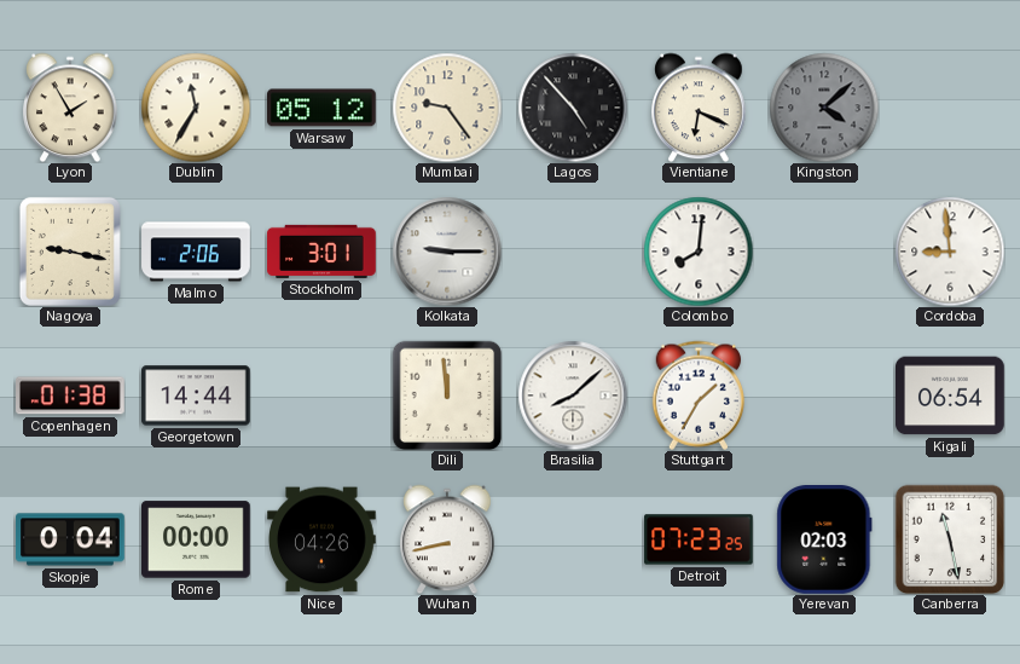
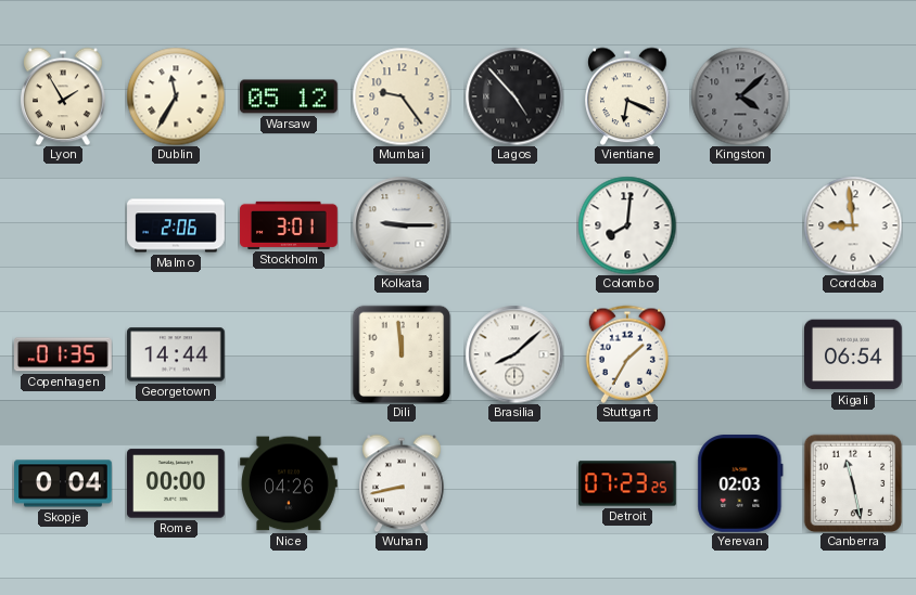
Nagoya: 9:17 -> none
Copenhagen: 01:38 -> 01:35
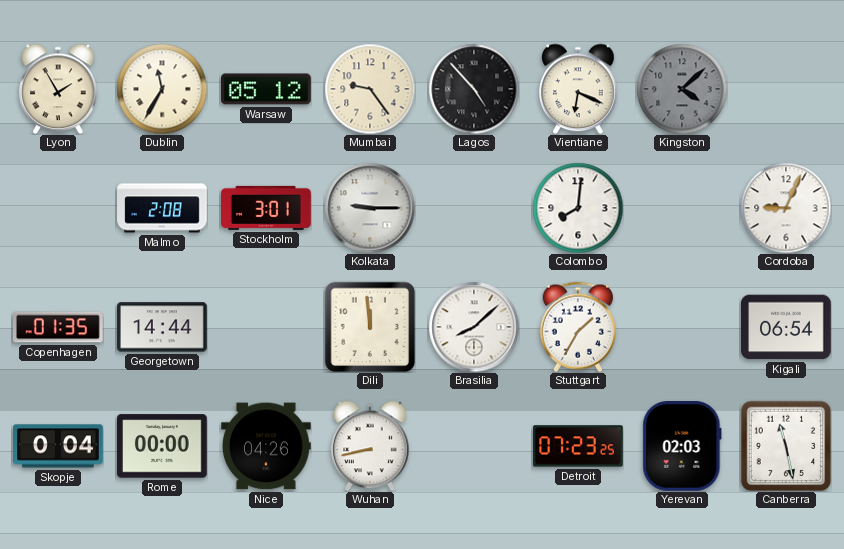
Malmo: 2:06 -> 2:08
Cordoba: 8:59 -> 9:04
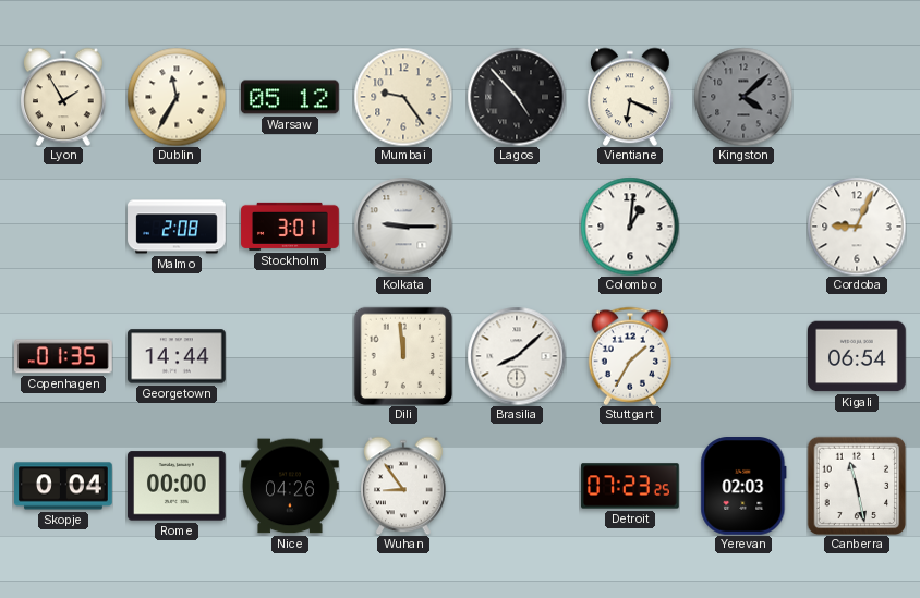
Colombo: 8:01 -> 1:01
Wuhan: 8:43 -> 8:54
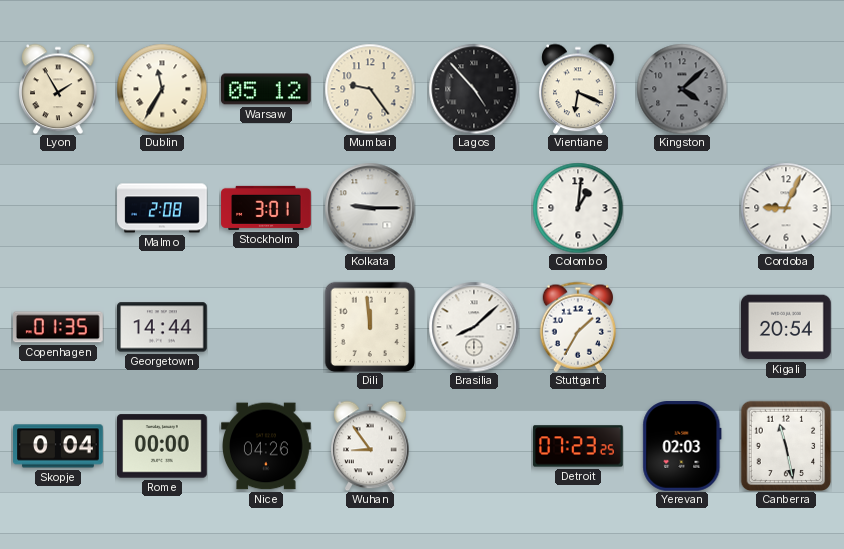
Kigali: 06:54 -> 20:54
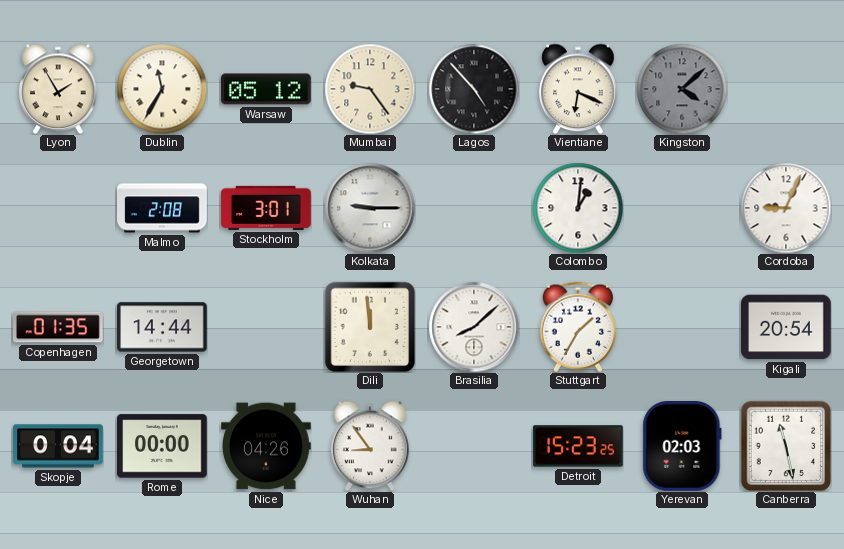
Detroit: 07:23 -> 15:23
